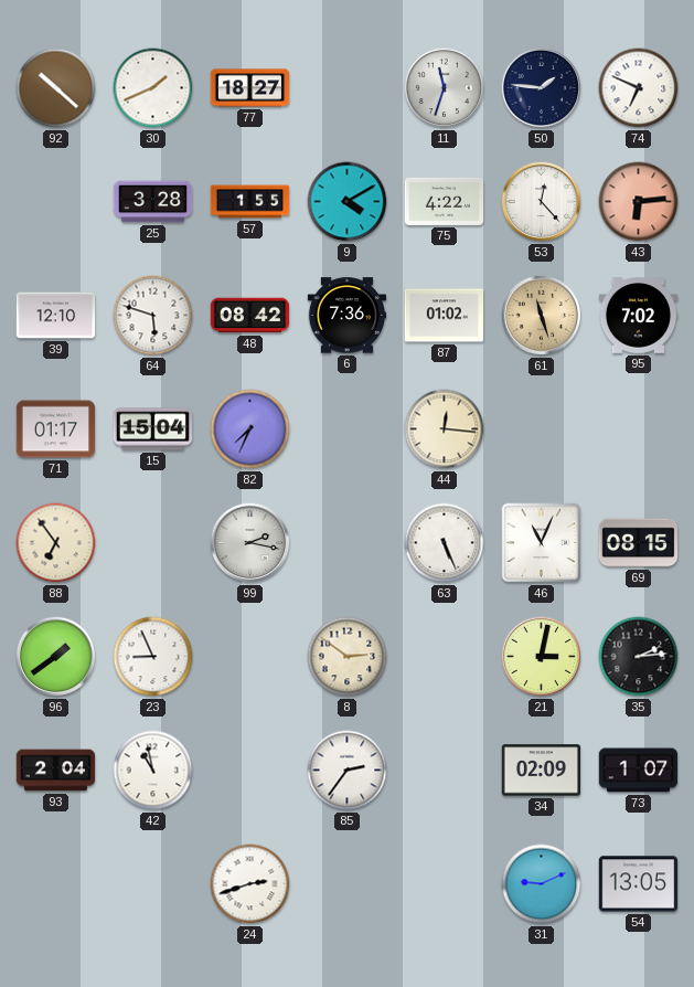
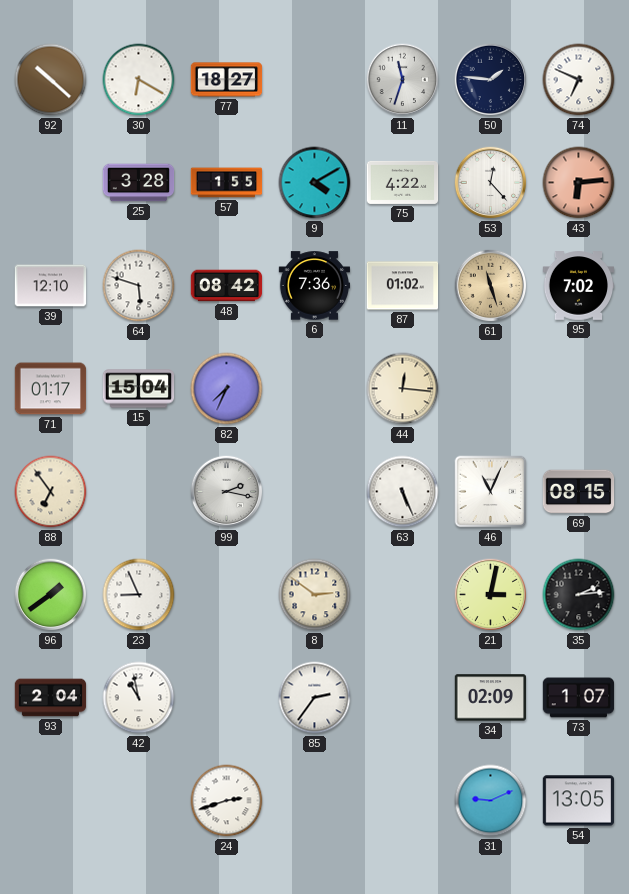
30: 1:41 -> 6:20
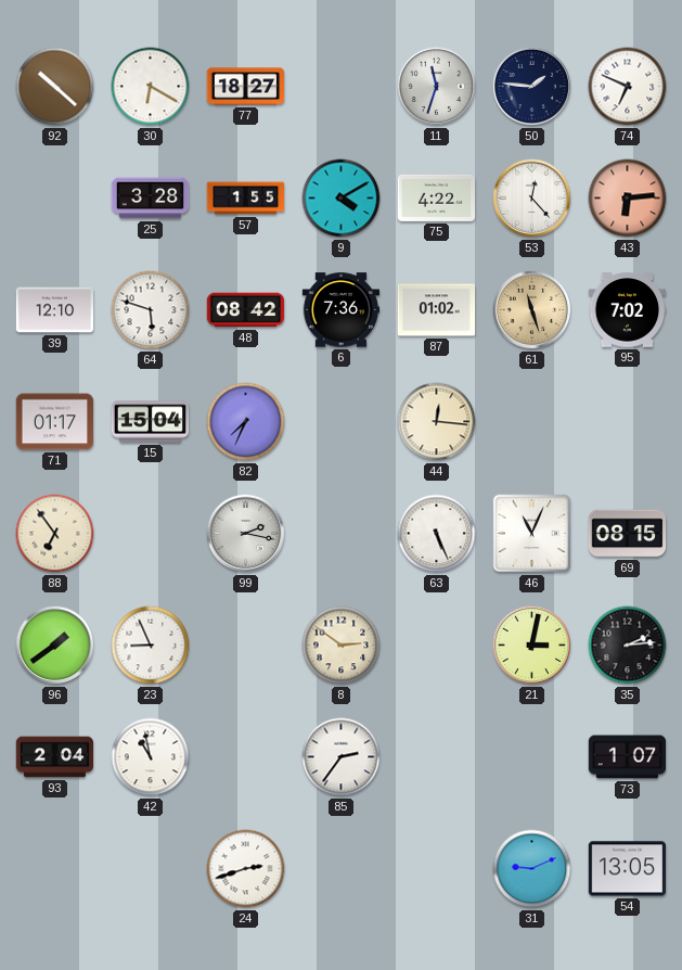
34: 02:09 -> none
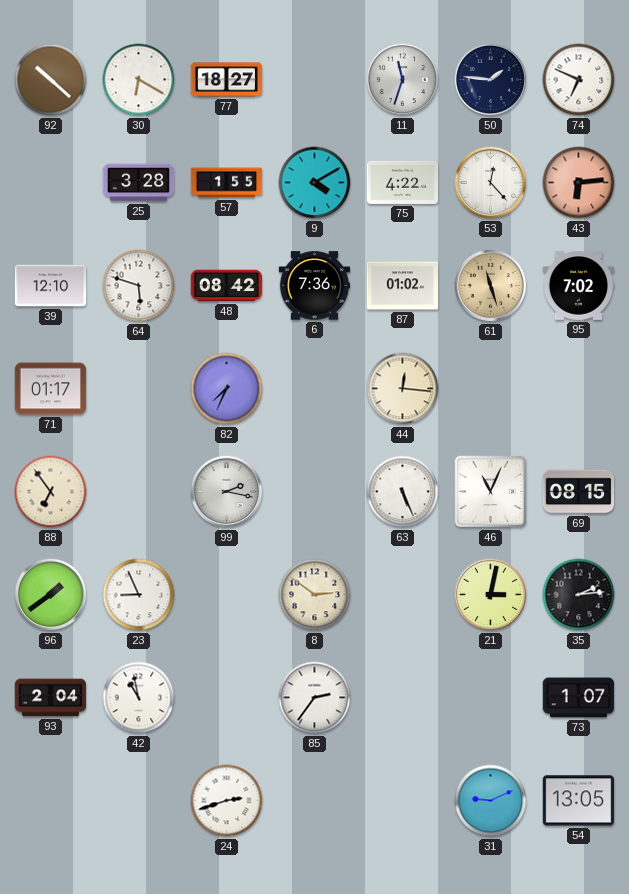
15: 15:04 -> none
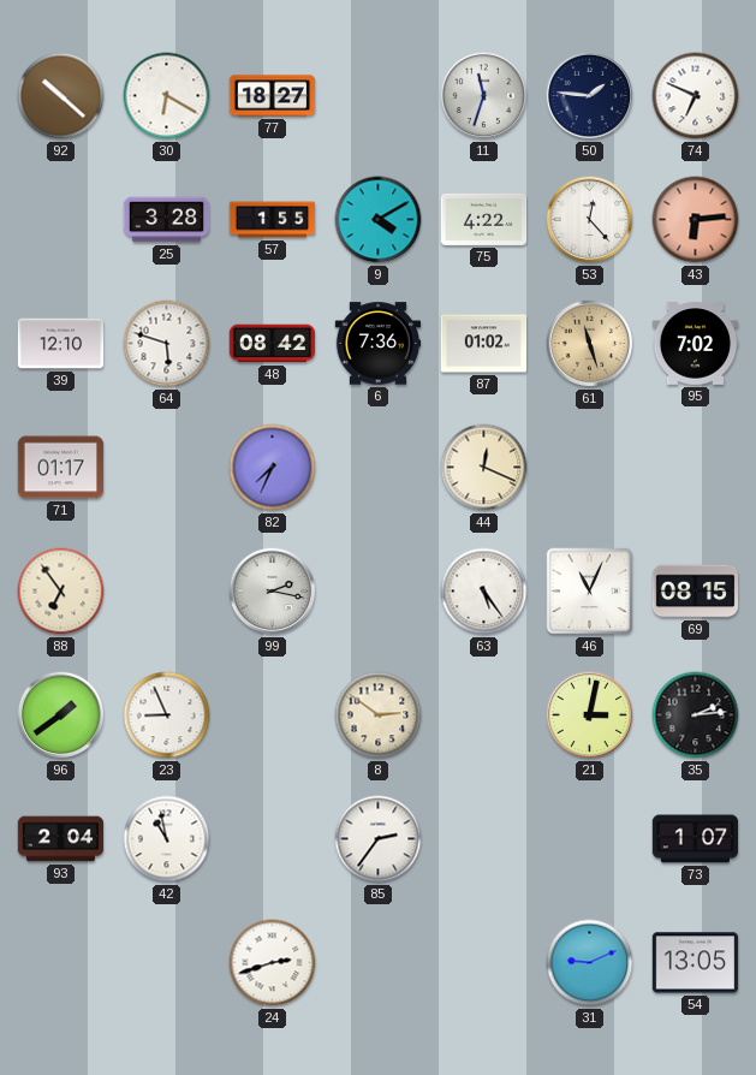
44: 12:16 -> 12:19
63: 5:26 -> 5:24
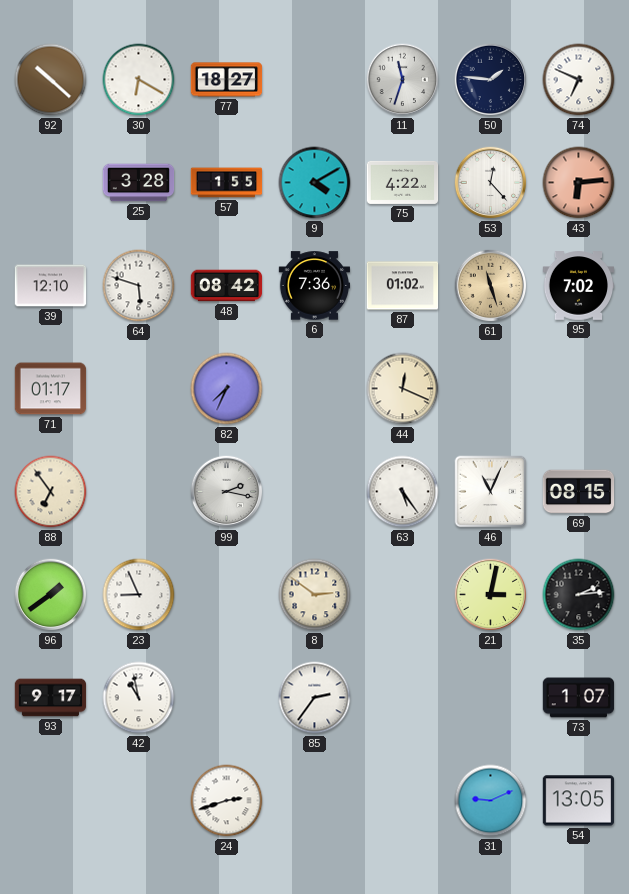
93: 2:04 -> 9:17
